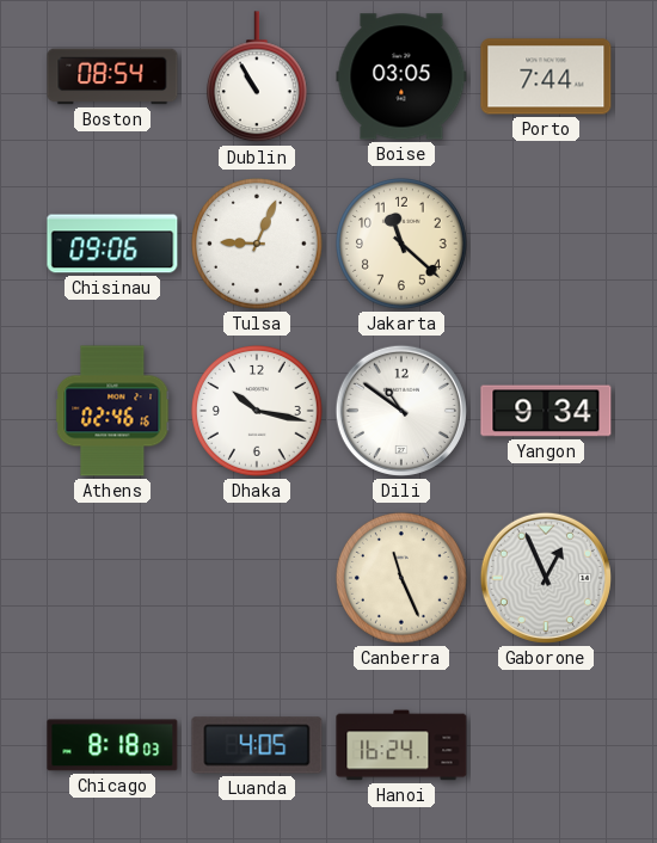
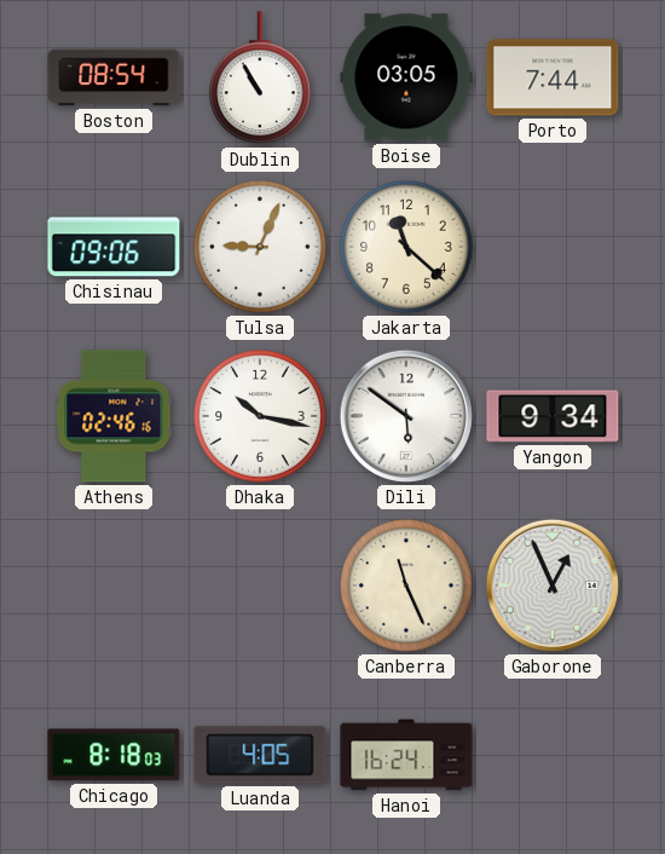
Dili: 10:51 -> 5:51
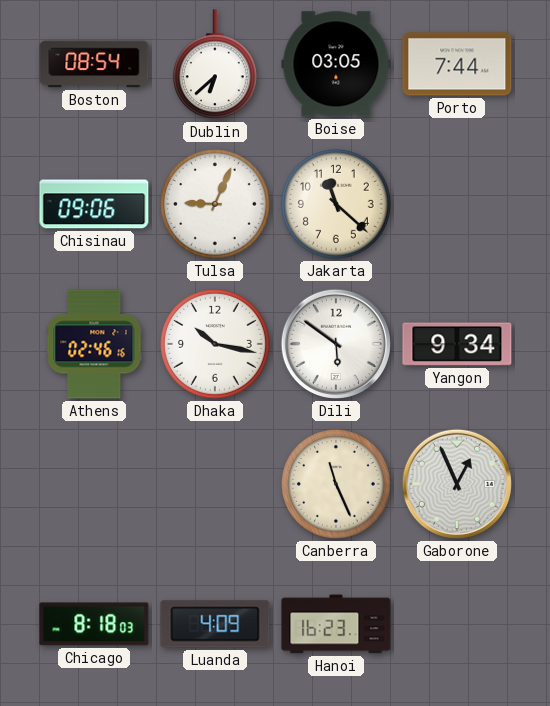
Dublin: 10:55 -> 6:38
Luanda: 4:05 -> 4:09
Hanoi: 16:24 -> 16:23
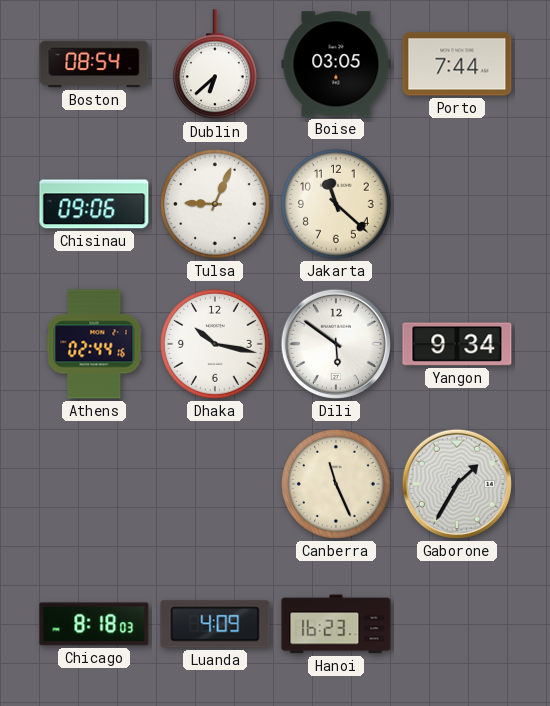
Athens: 02:46 -> 02:44
Gaborone: 12:56 -> 1:35
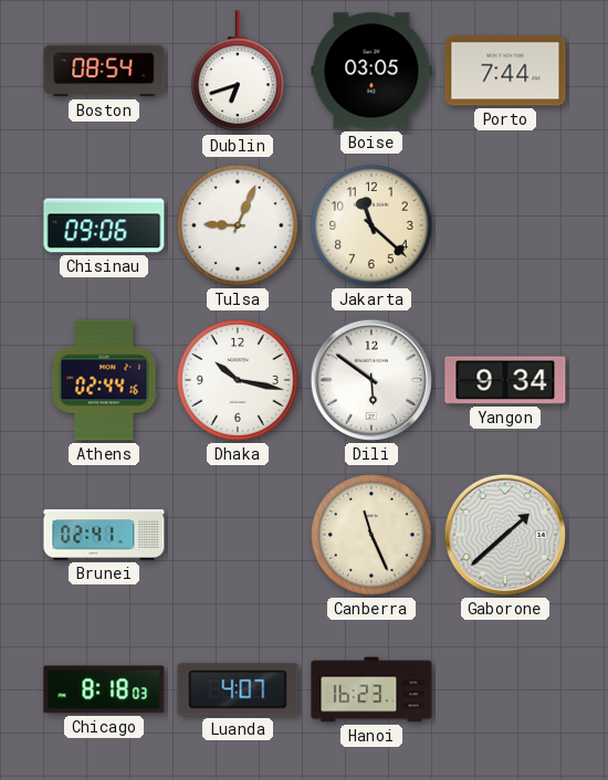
Dublin: 6:38 -> 6:42
Brunei: none -> 02:41
Gaborone: 1:35 -> 1:38
Luanda: 4:09 -> 4:07
